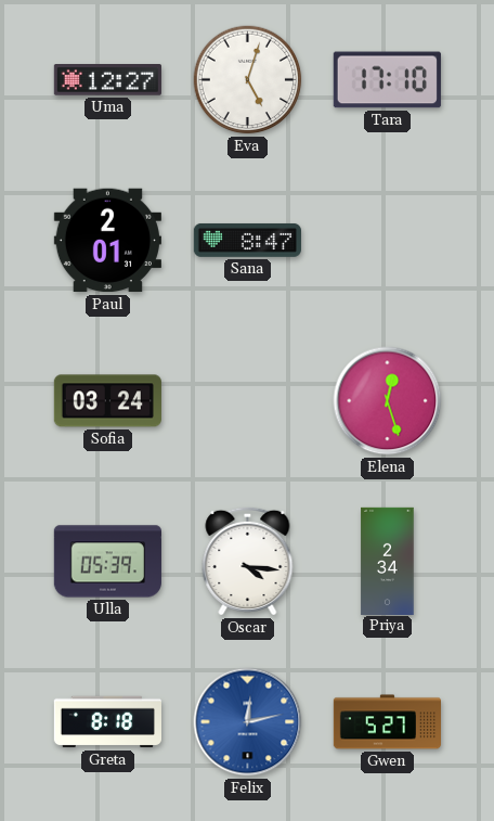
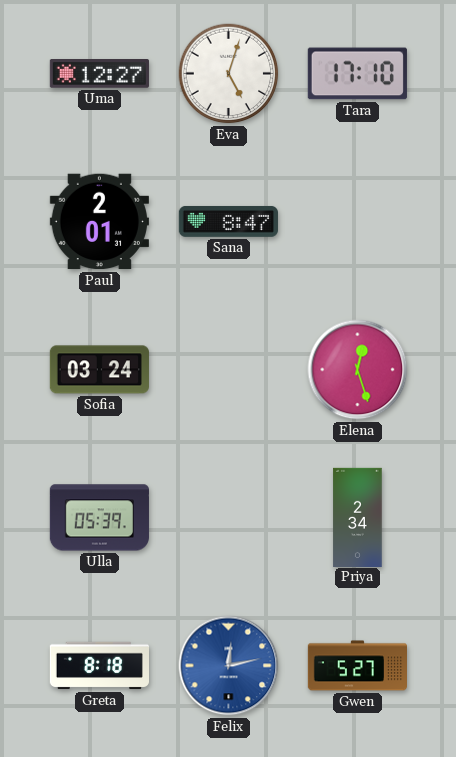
Oscar: 4:16 -> none
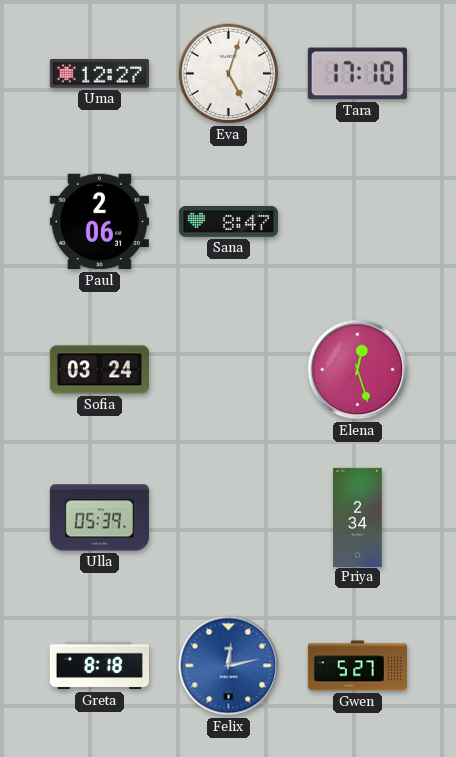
Paul: 2:01 -> 2:06
